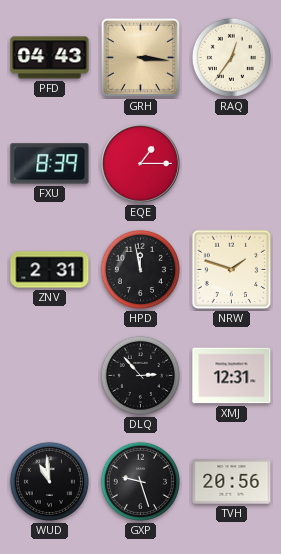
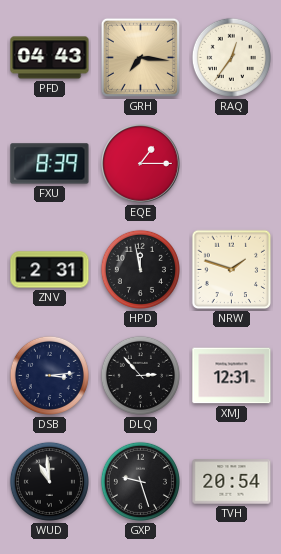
GRH: 3:16 -> 7:16
DSB: none -> 3:14
TVH: 20:56 -> 20:54
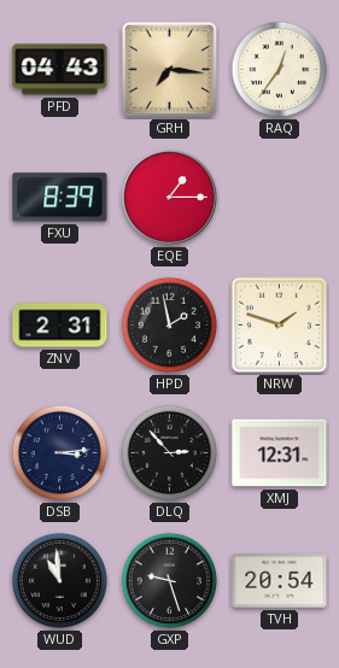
HPD: 11:58 -> 1:58
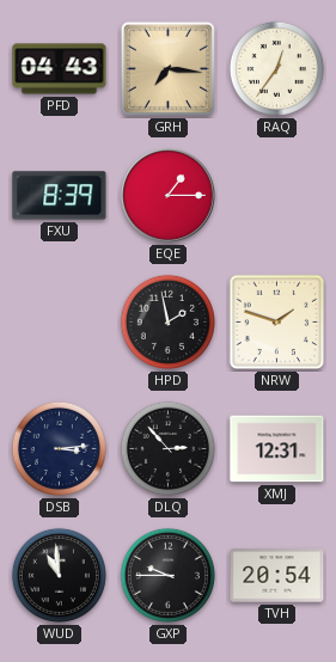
ZNV: 2:31 -> none
GXP: 9:27 -> 9:45
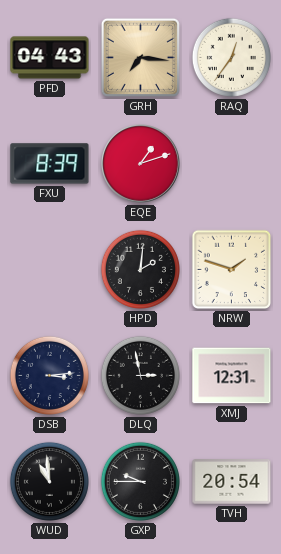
EQE: 1:15 -> 1:12
HPD: 1:58 -> 2:01
DLQ: 2:53 -> 2:58
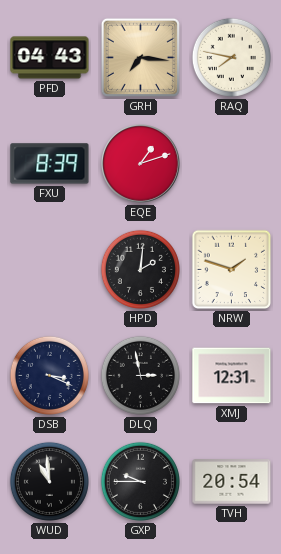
RAQ: 12:36 -> 7:47
DSB: 3:14 -> 3:19
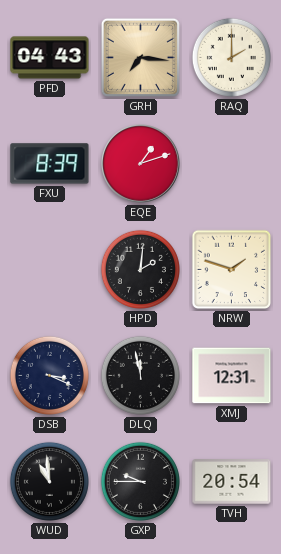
RAQ: 7:47 -> 2:00
DLQ: 2:58 -> 11:58
